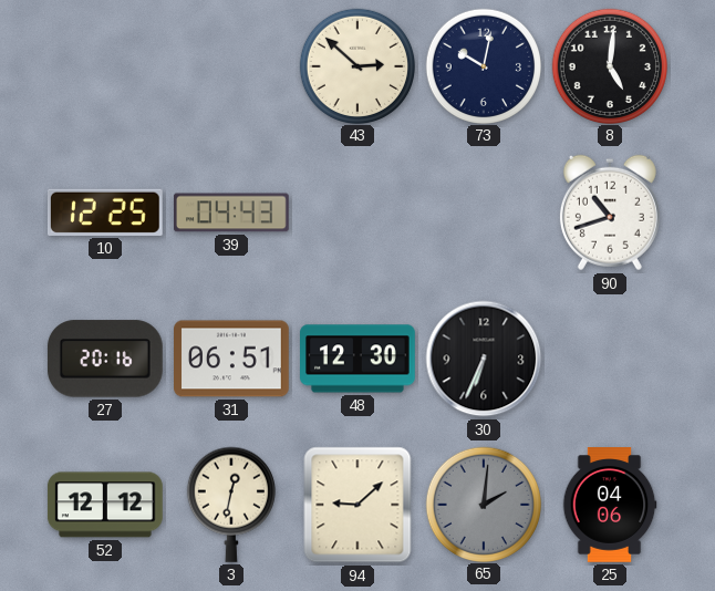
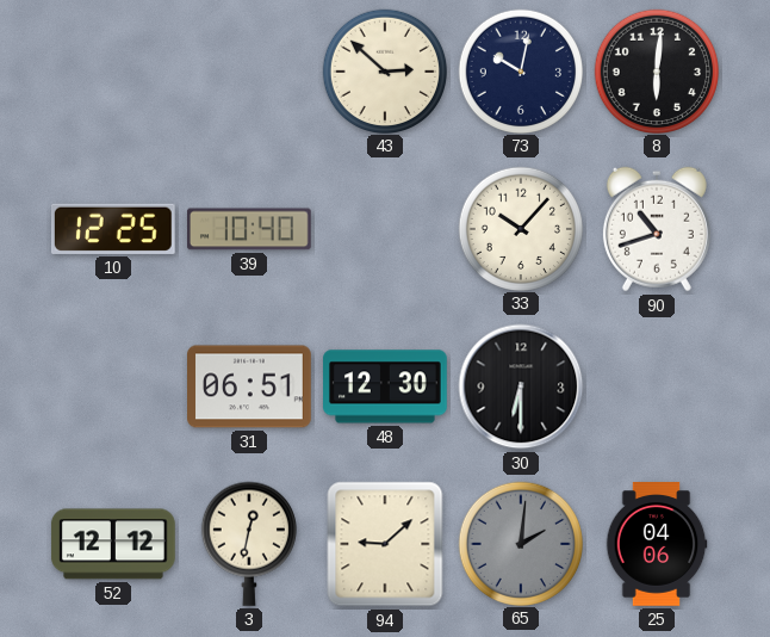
8: 5:01 -> 6:01
39: 04:43 -> 10:40
33: none -> 10:07
27: 20:16 -> none
30: 6:34 -> 6:30
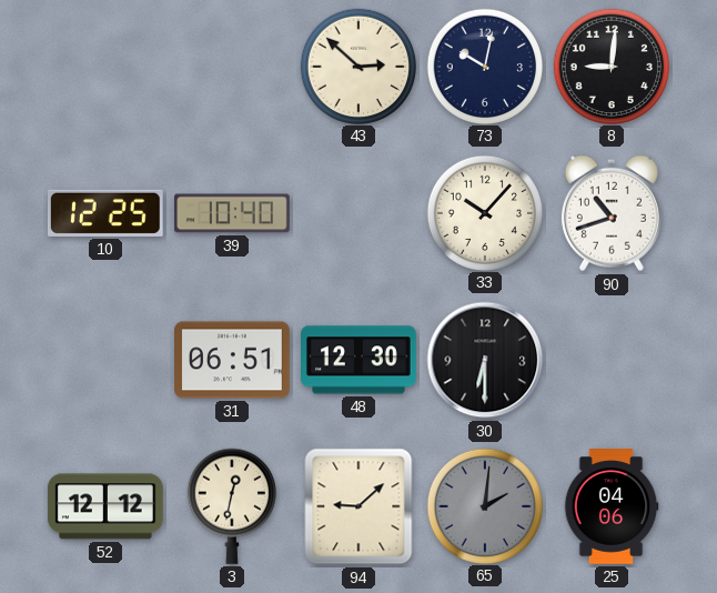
8: 6:01 -> 9:01
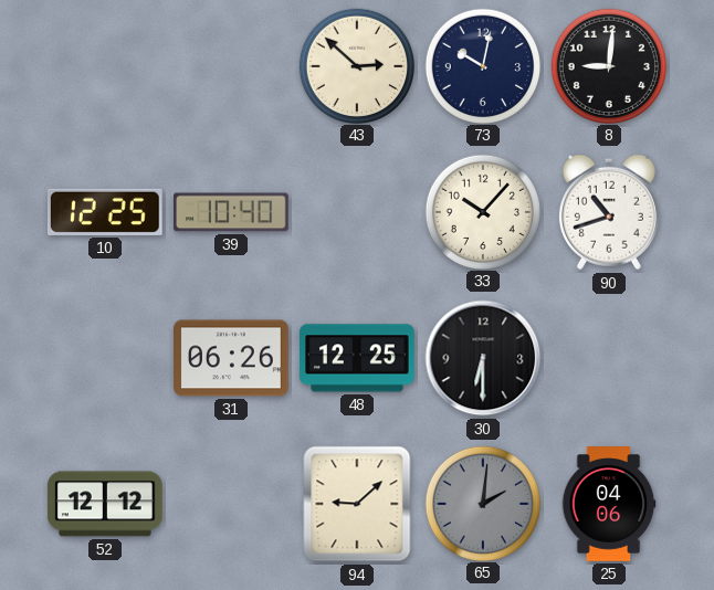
31: 06:51 -> 06:26
48: 12:30 -> 12:25
3: 12:32 -> none
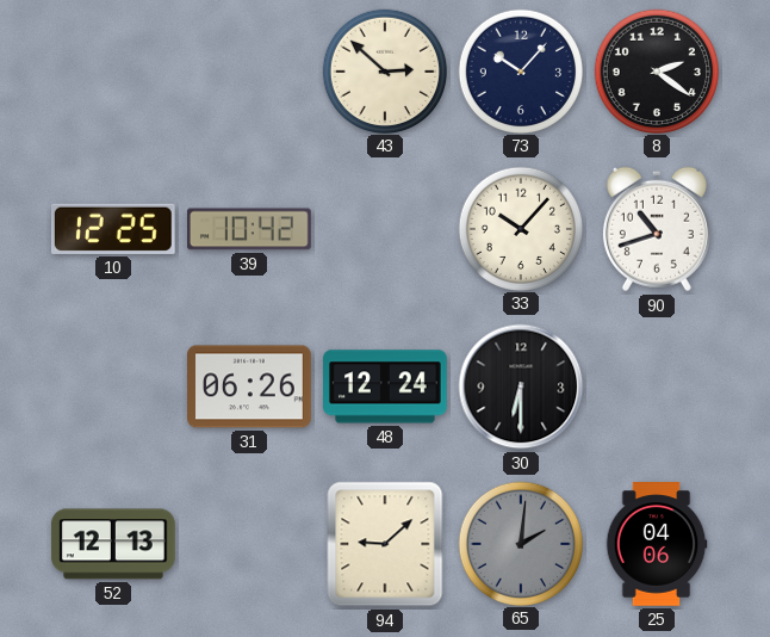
73: 10:02 -> 10:07
8: 9:01 -> 2:21
39: 10:40 -> 10:42
48: 12:25 -> 12:24
52: 12:12 -> 12:13
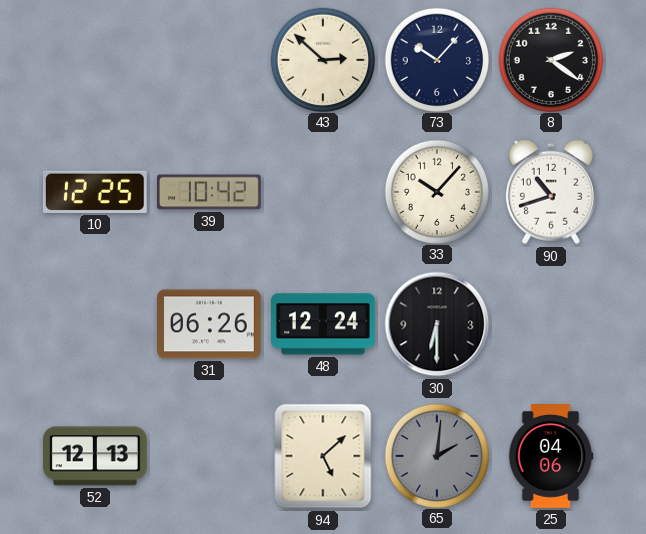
94: 9:08 -> 5:08
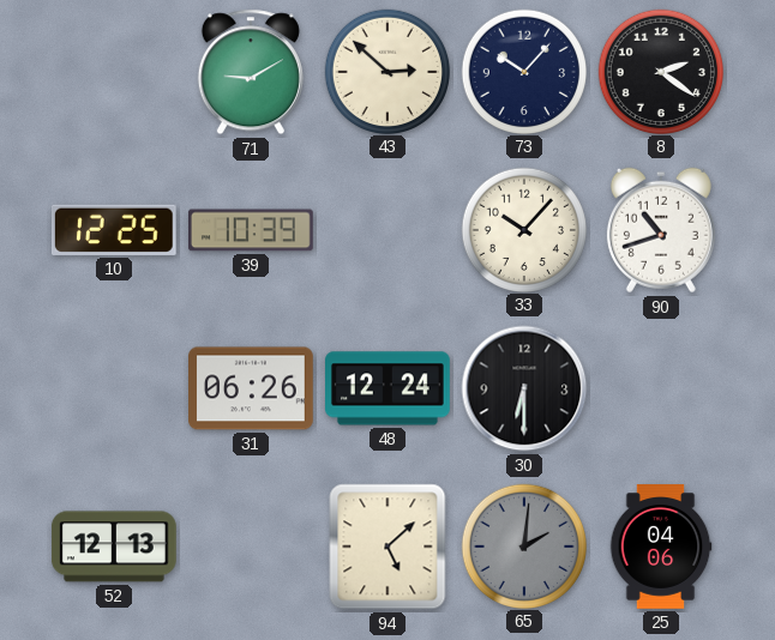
71: none -> 9:10
39: 10:42 -> 10:39
